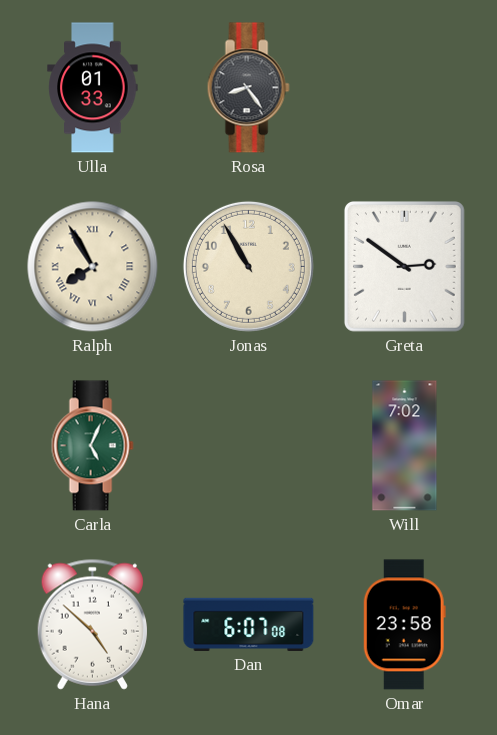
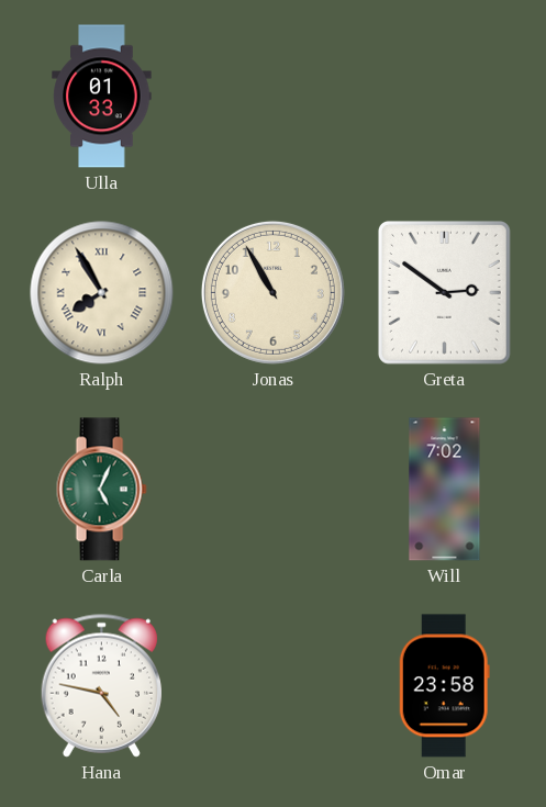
Rosa: 8:24 -> none
Hana: 4:52 -> 4:47
Dan: 6:07 -> none
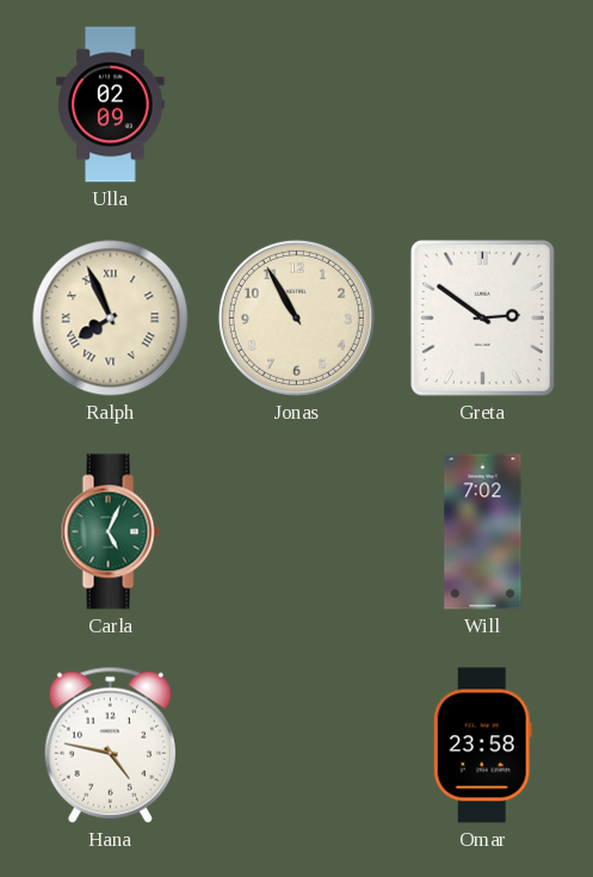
Ulla: 01:33 -> 02:09
Ralph: 7:55 -> 7:56
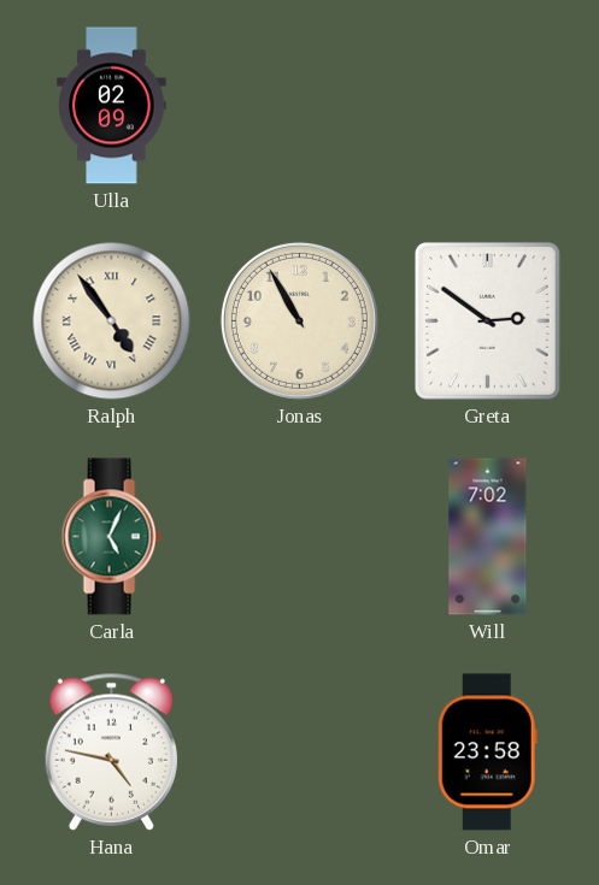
Ralph: 7:56 -> 4:54
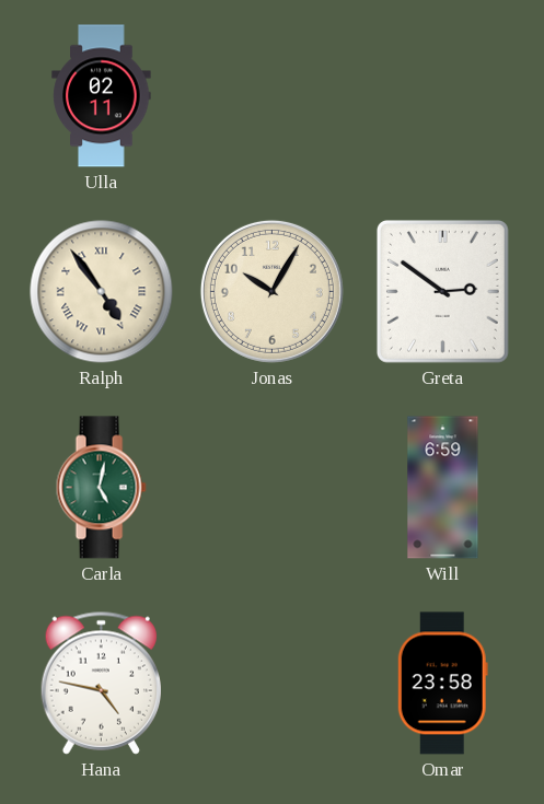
Ulla: 02:09 -> 02:11
Jonas: 10:55 -> 10:05
Carla: 5:04 -> 5:02
Will: 7:02 -> 6:59
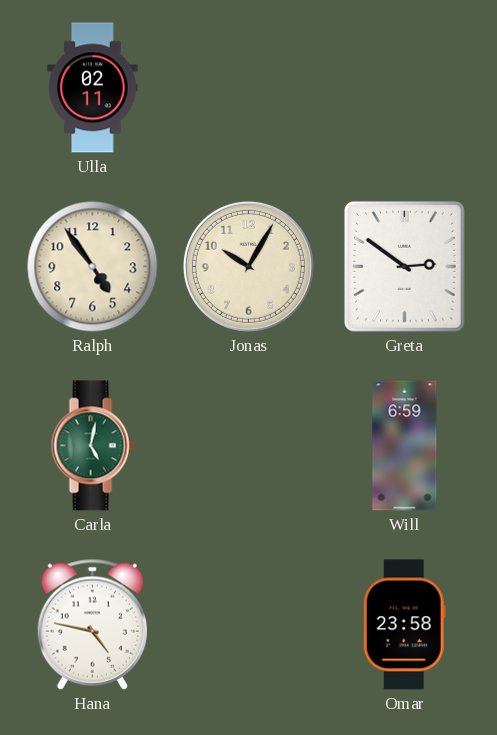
Ralph numerals: Roman -> Arabic
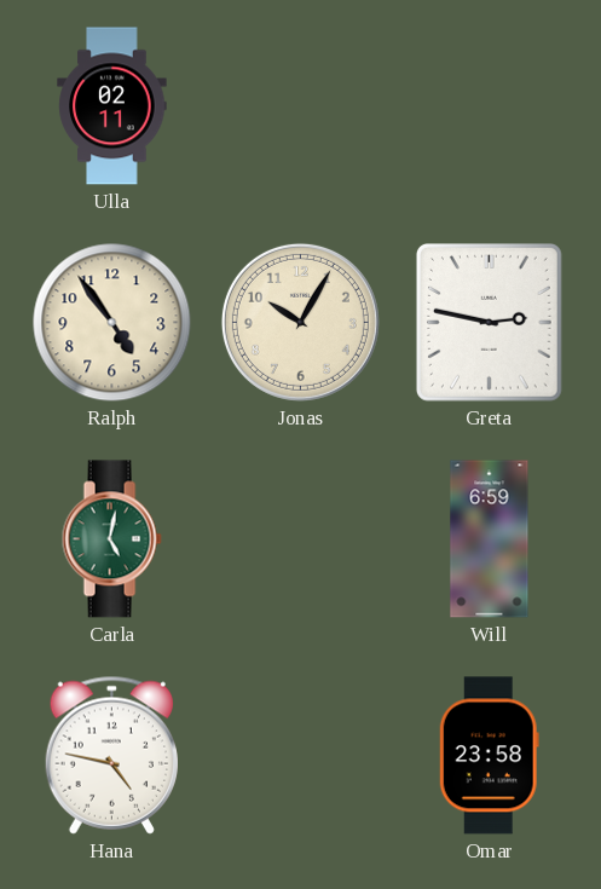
Greta: 2:51 -> 2:47
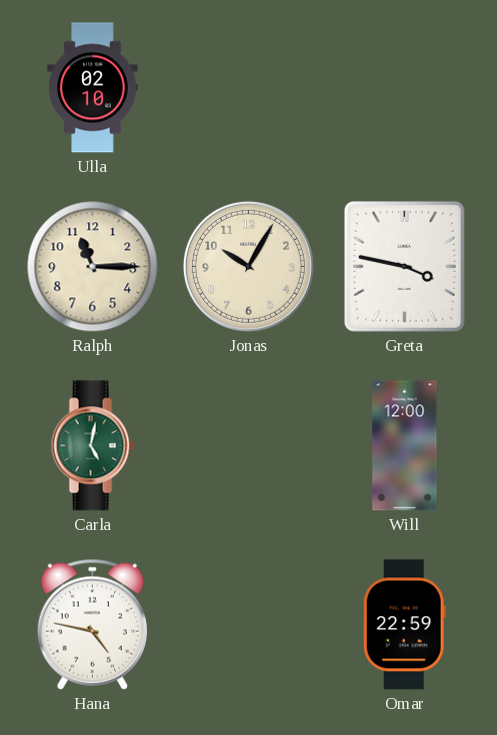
Ulla: 02:11 -> 02:10
Ralph: 4:54 -> 11:15
Greta: 2:47 -> 3:47
Will: 6:59 -> 12:00
Omar: 23:58 -> 22:59
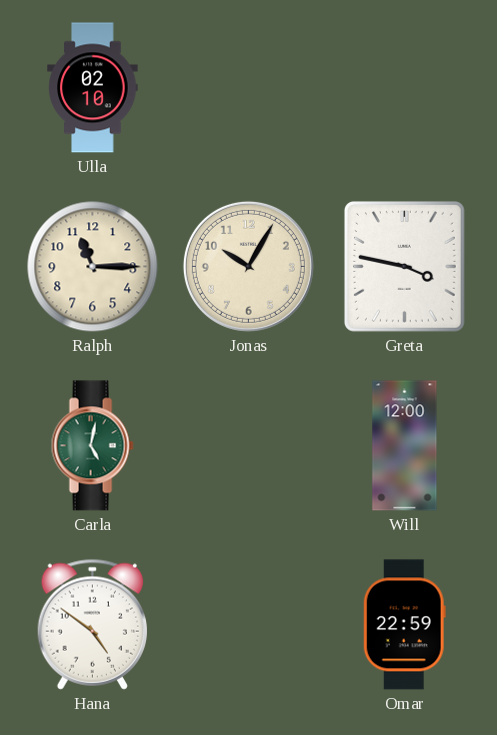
Hana: 4:47 -> 4:51
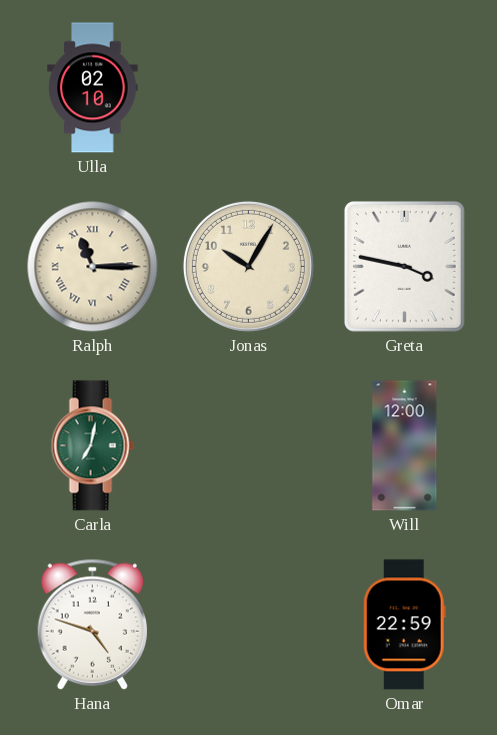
Ralph numerals: Arabic -> Roman
Carla: 5:02 -> 7:02
Hana: 4:51 -> 4:48
